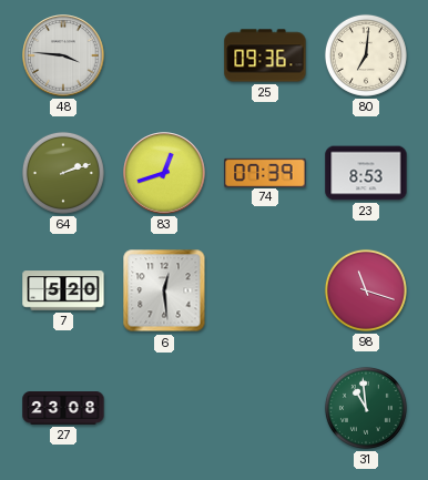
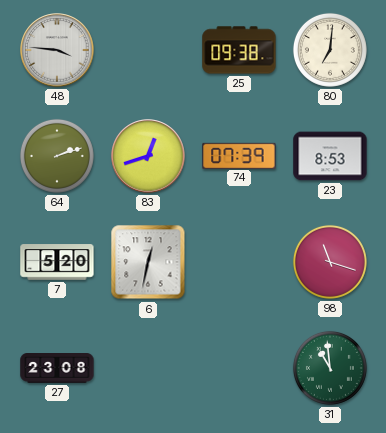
25: 09:36 -> 09:38
6: 12:29 -> 12:32
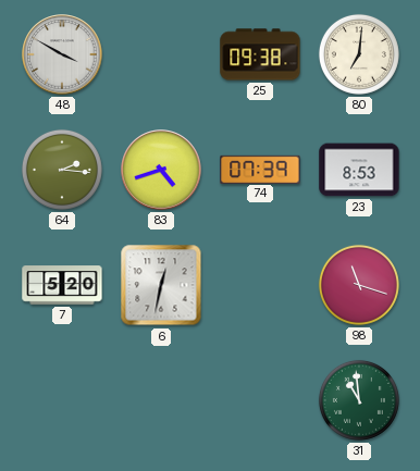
48: 3:46 -> 3:50
64: 2:12 -> 2:16
83: 12:42 -> 4:42
27: 23:08 -> none
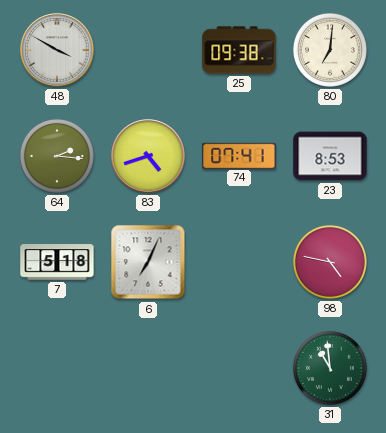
74: 07:39 -> 07:41
7: 5:20 -> 5:18
6: 12:32 -> 7:04
98: 11:18 -> 4:47
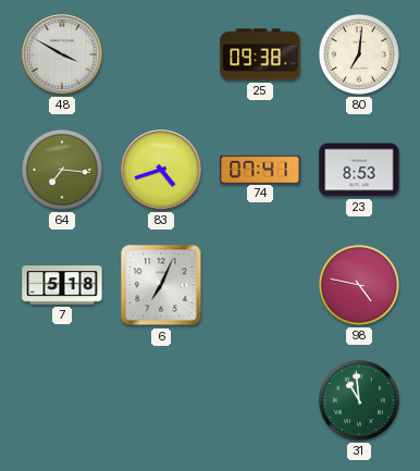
64: 2:16 -> 7:16
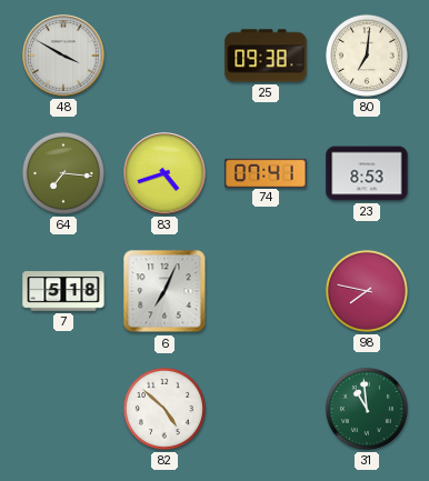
98: 4:47 -> 7:47
82: none -> 4:52
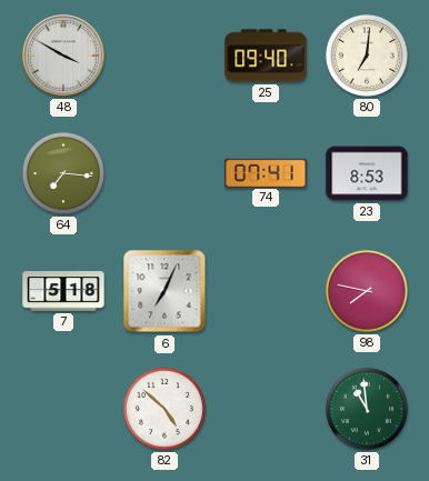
25: 09:38 -> 09:40
83: 4:42 -> none
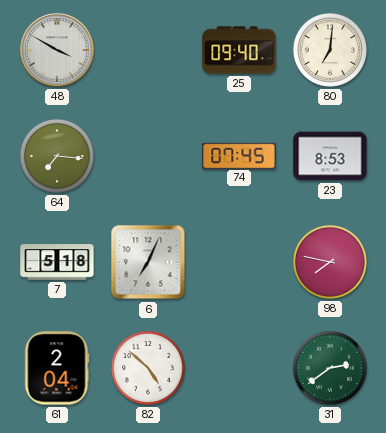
74: 07:41 -> 07:45
61: none -> 2:04
31: 10:59 -> 2:39
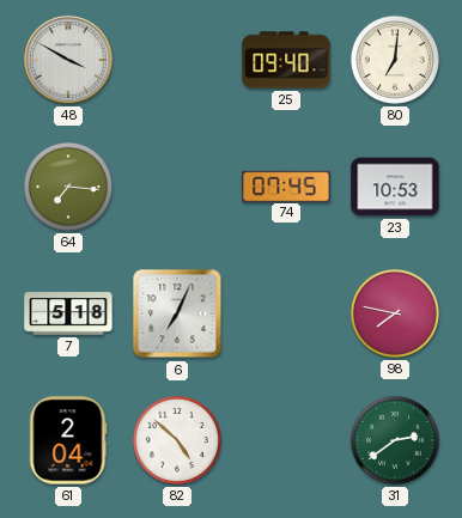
23: 8:53 -> 10:53
